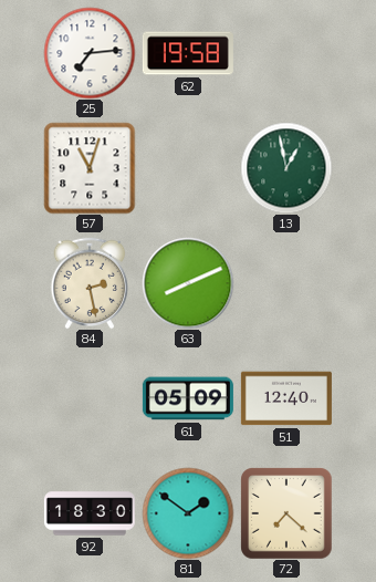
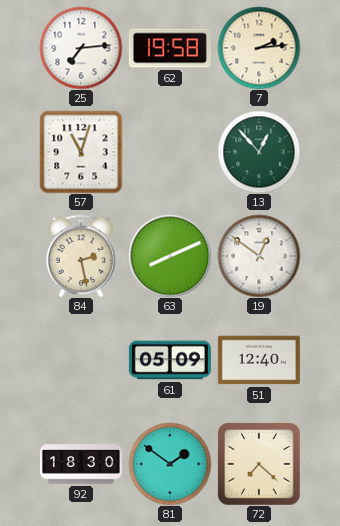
7: none -> 2:14
13: 12:58 -> 12:53
19: none -> 12:51
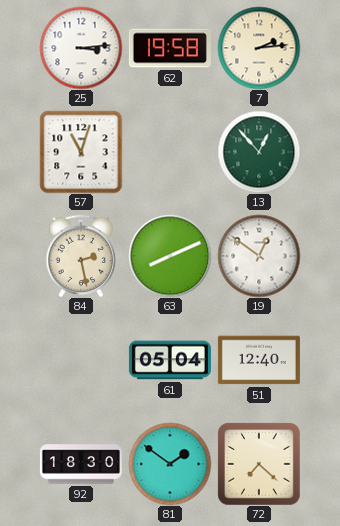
25: 7:14 -> 3:14
61: 05:09 -> 05:04
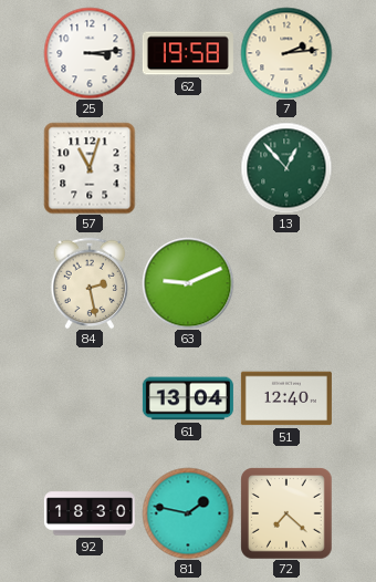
63: 8:11 -> 9:11
19: 12:51 -> none
61: 05:04 -> 13:04
81: 1:51 -> 1:47
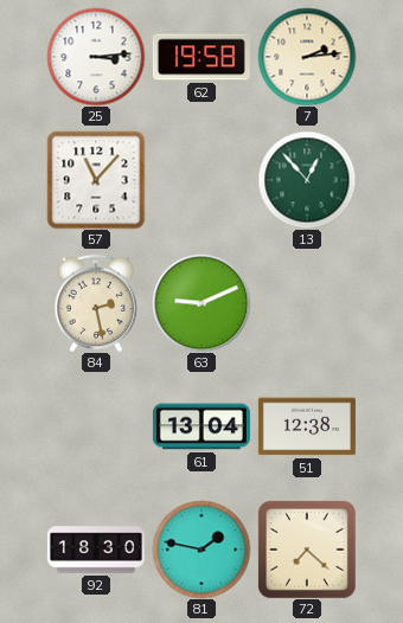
57: 11:03 -> 11:07
51: 12:40 -> 12:38
